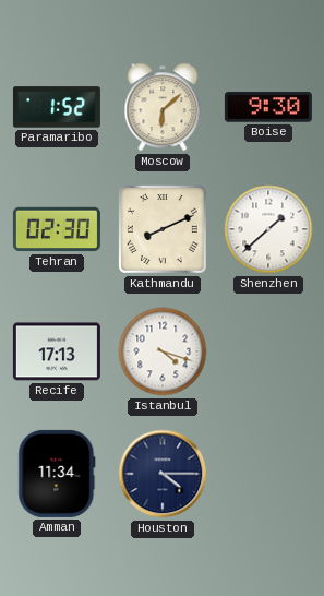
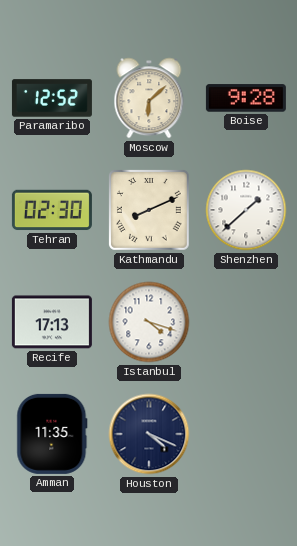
Paramaribo: 1:52 -> 12:52
Boise: 9:30 -> 9:28
Amman: 11:34 -> 11:35
Houston: 4:15 -> 4:19
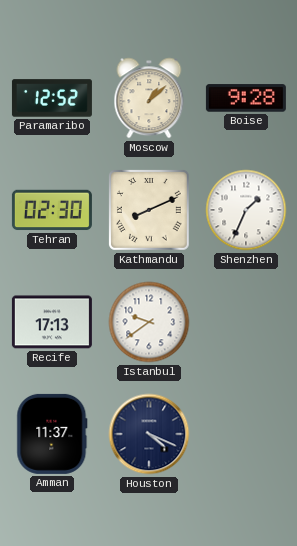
Moscow: 6:08 -> 1:08
Shenzhen: 1:38 -> 1:34
Istanbul: 4:18 -> 9:39
Amman: 11:35 -> 11:37
